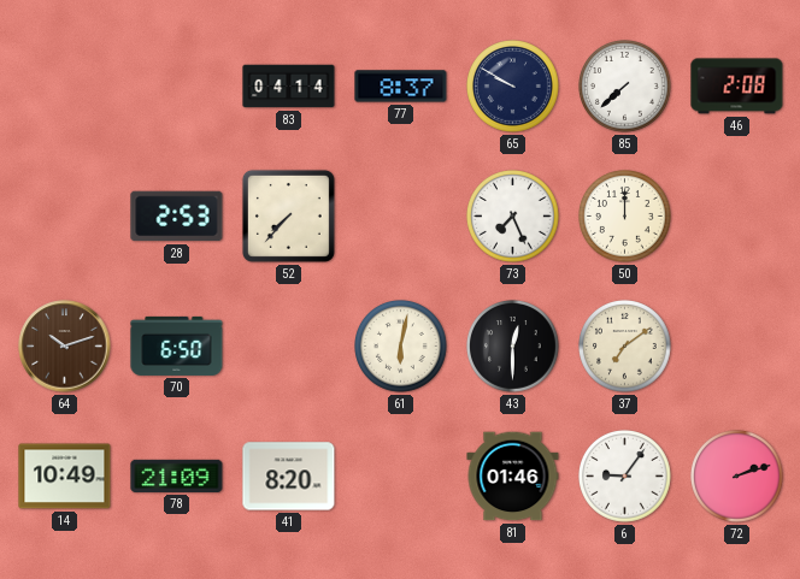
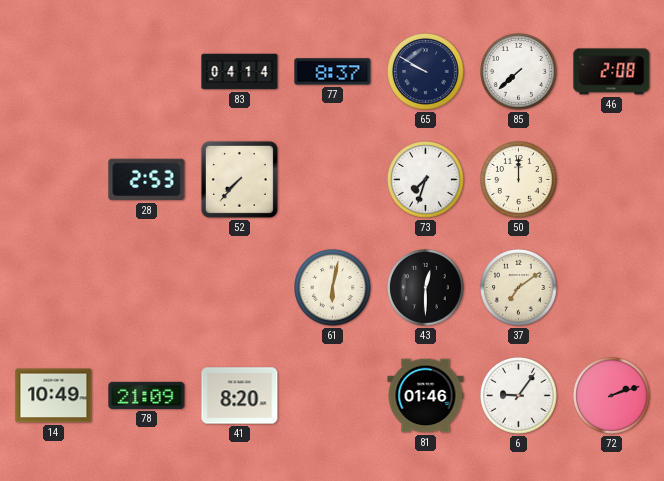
73: 7:26 -> 7:33
64: 10:12 -> none
70: 6:50 -> none
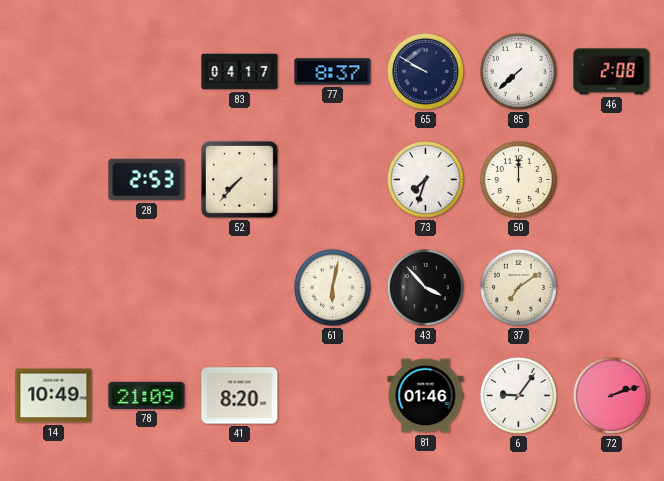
83: 04:14 -> 04:17
43: 12:30 -> 3:53
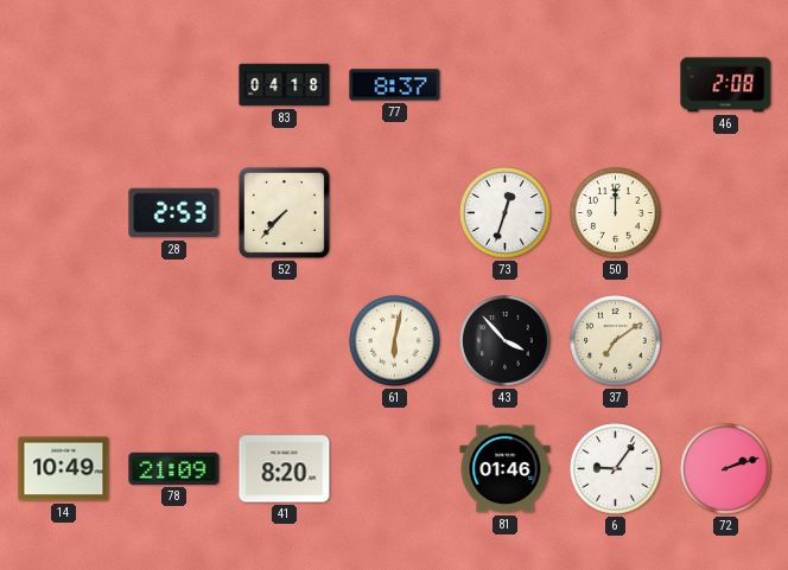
83: 04:17 -> 04:18
65: 9:50 -> none
85: 7:38 -> none
73: 7:33 -> 12:33
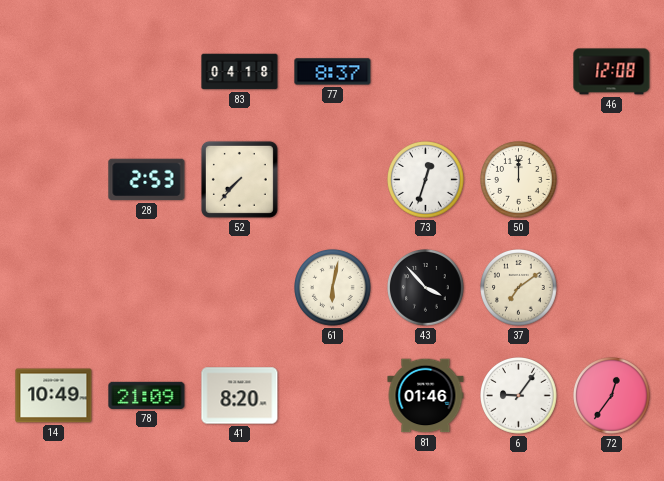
46: 2:08 -> 12:08
72: 2:12 -> 12:36
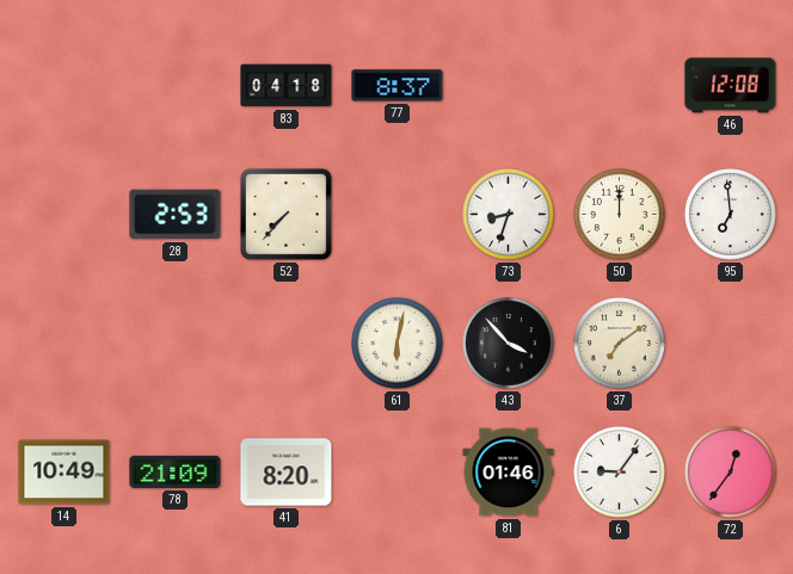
73: 12:33 -> 8:33
95: none -> 6:59
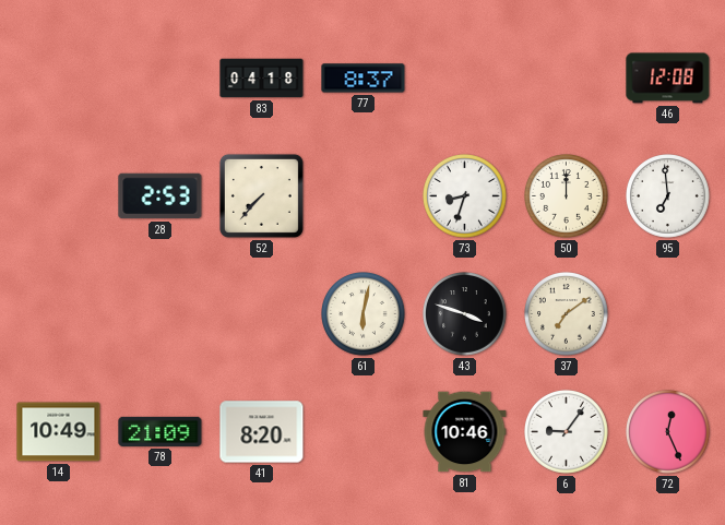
43: 3:53 -> 3:48
81: 01:46 -> 10:46
72: 12:36 -> 12:26
